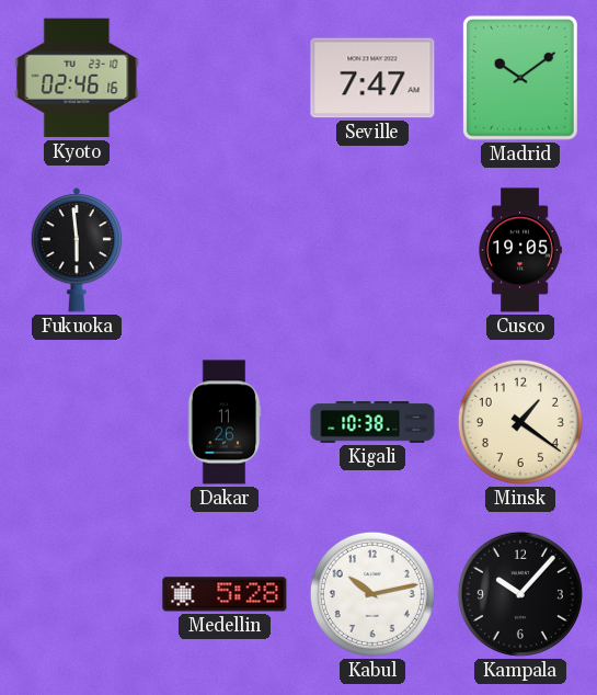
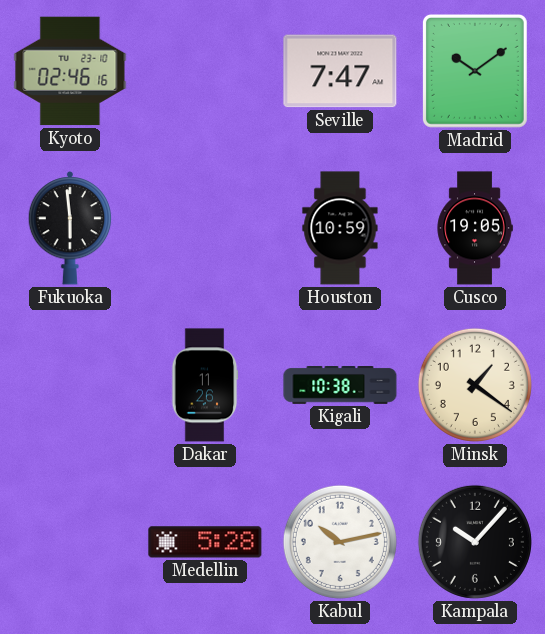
Houston: none -> 10:59
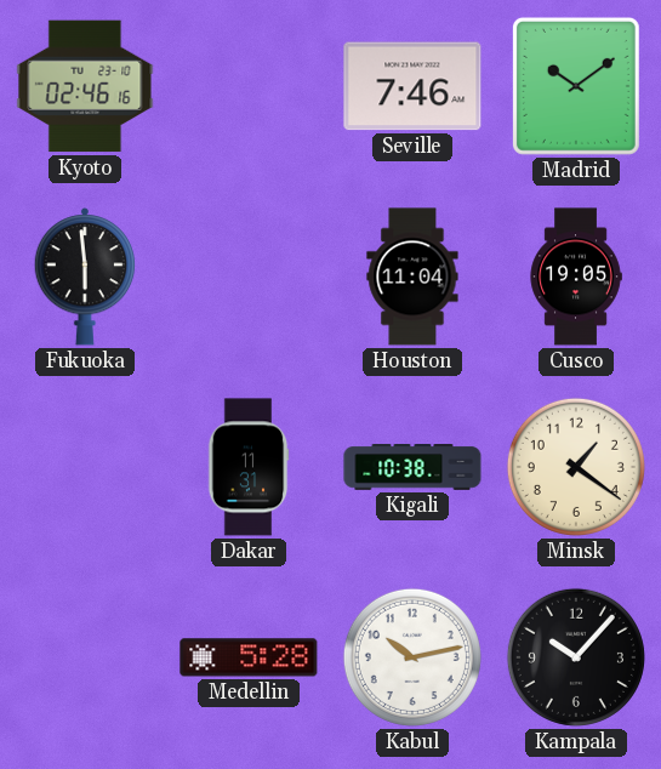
Seville: 7:47 -> 7:46
Houston: 10:59 -> 11:04
Dakar: 11:26 -> 11:31
